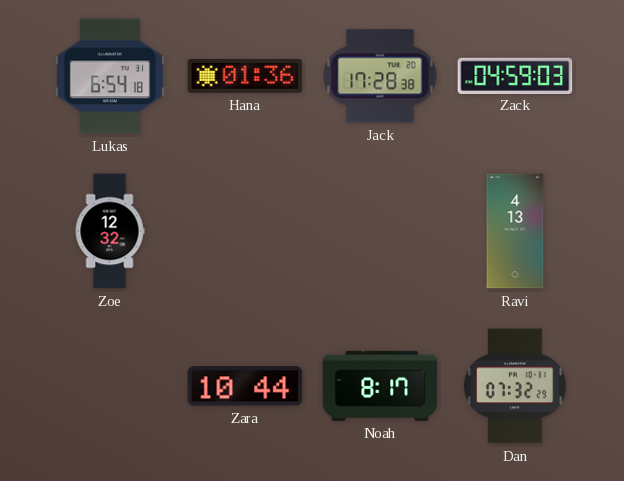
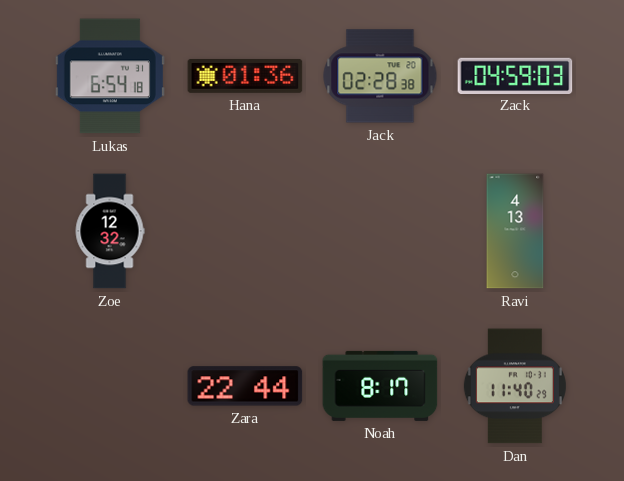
Jack: 17:28 -> 02:28
Zara: 10:44 -> 22:44
Dan: 07:32 -> 11:40
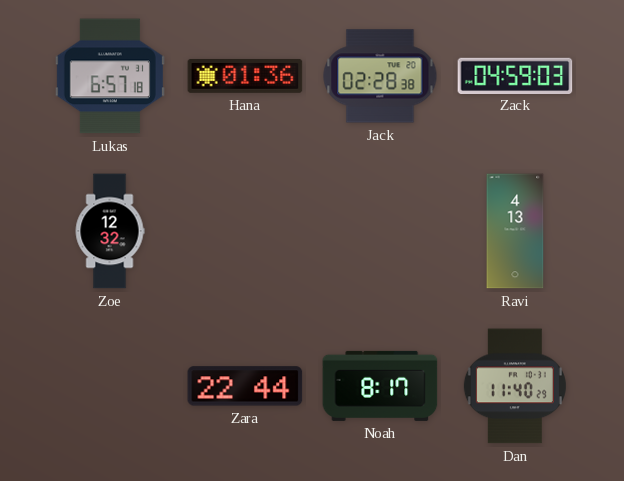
Lukas: 6:54 -> 6:57
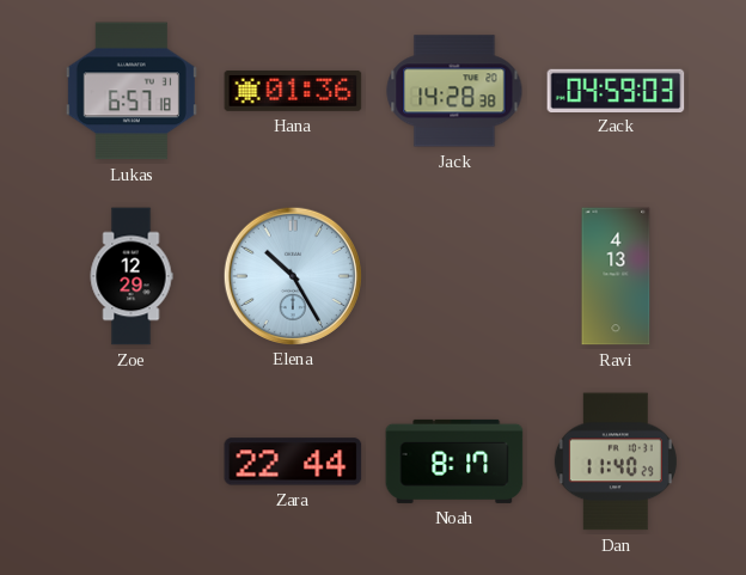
Jack: 02:28 -> 14:28
Zoe: 12:32 -> 12:29
Elena: none -> 10:25
